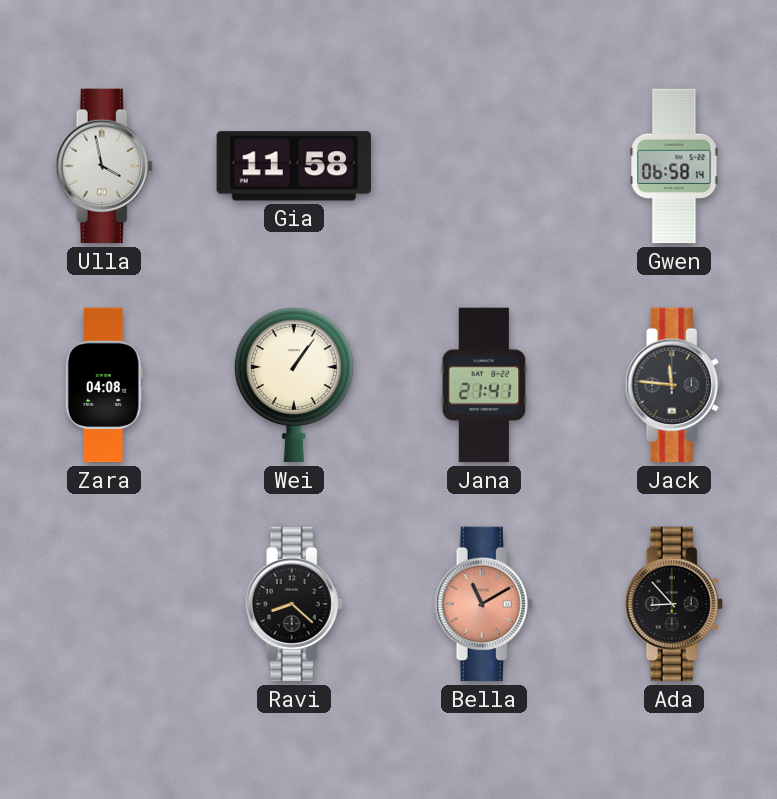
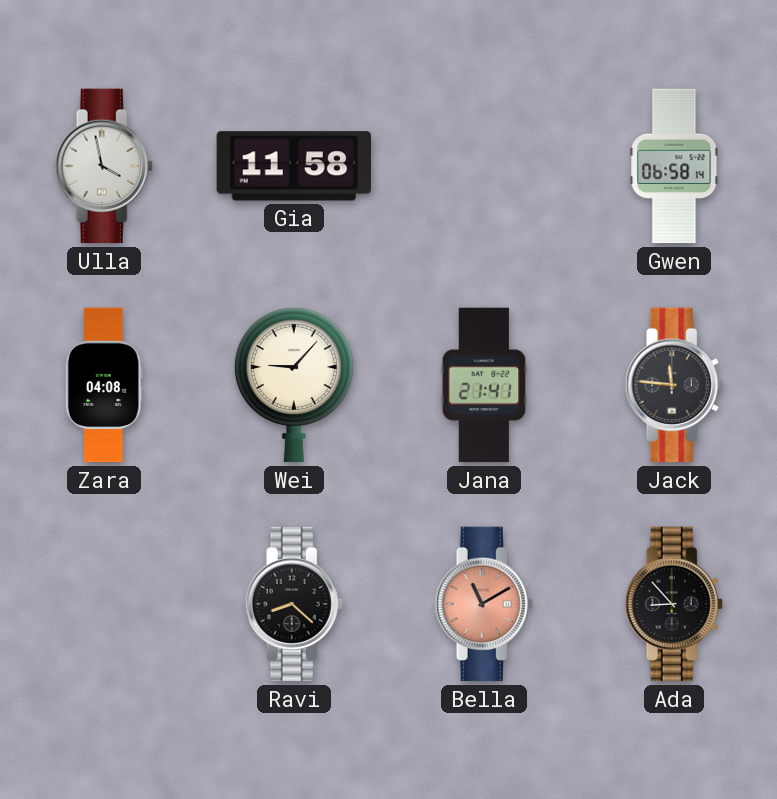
Wei: 1:06 -> 9:07
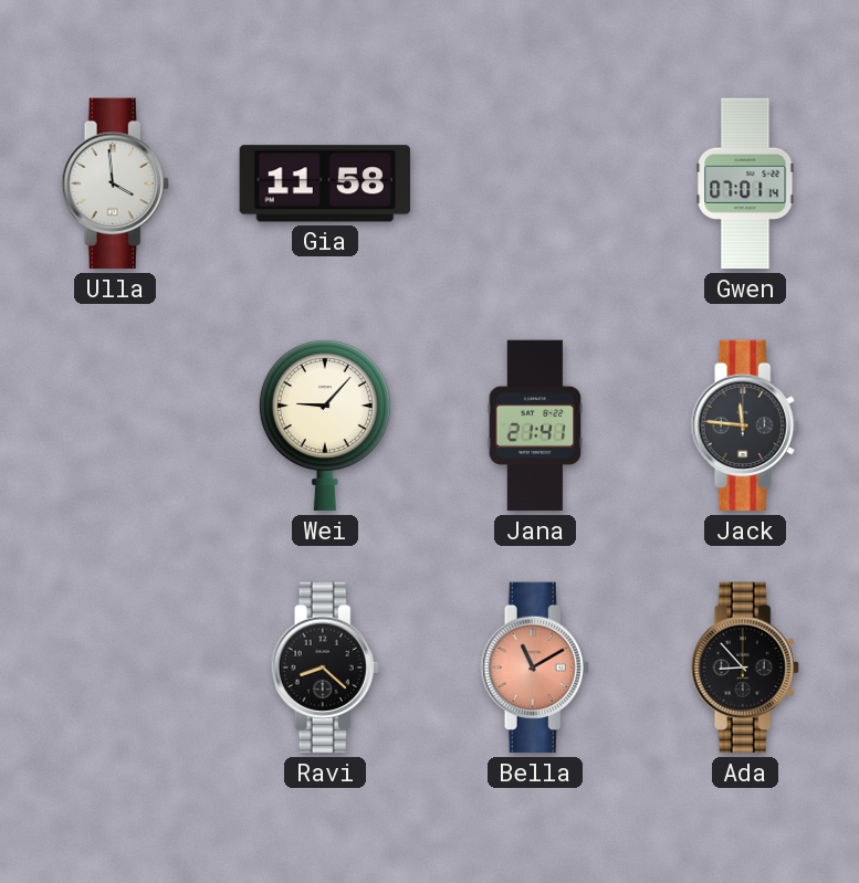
Ulla: 3:58 -> 3:59
Gwen: 06:58 -> 07:01
Zara: 04:08 -> none
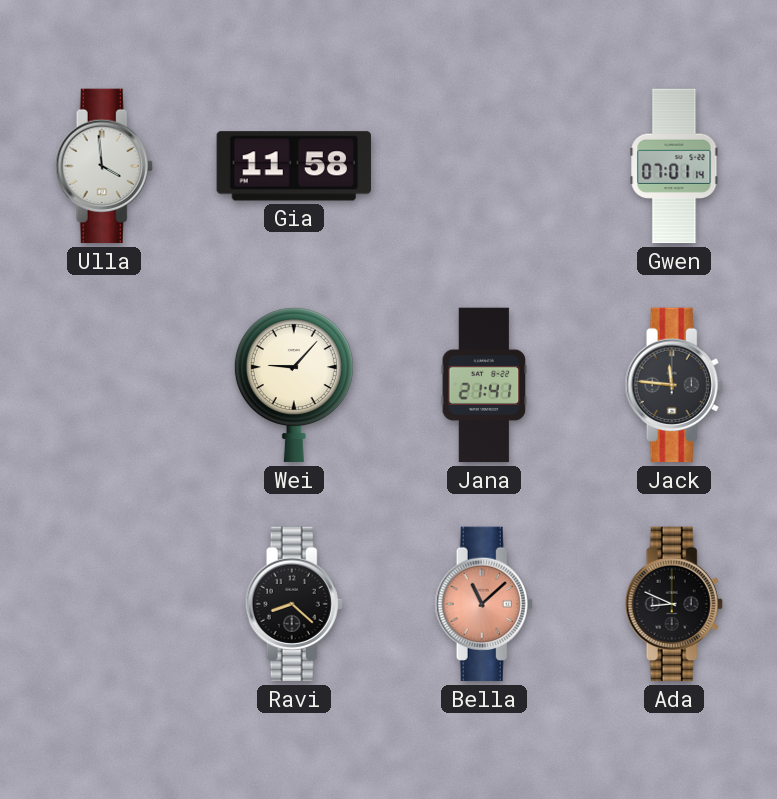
Bella: 11:10 -> 11:08
Ada: 8:53 -> 8:49
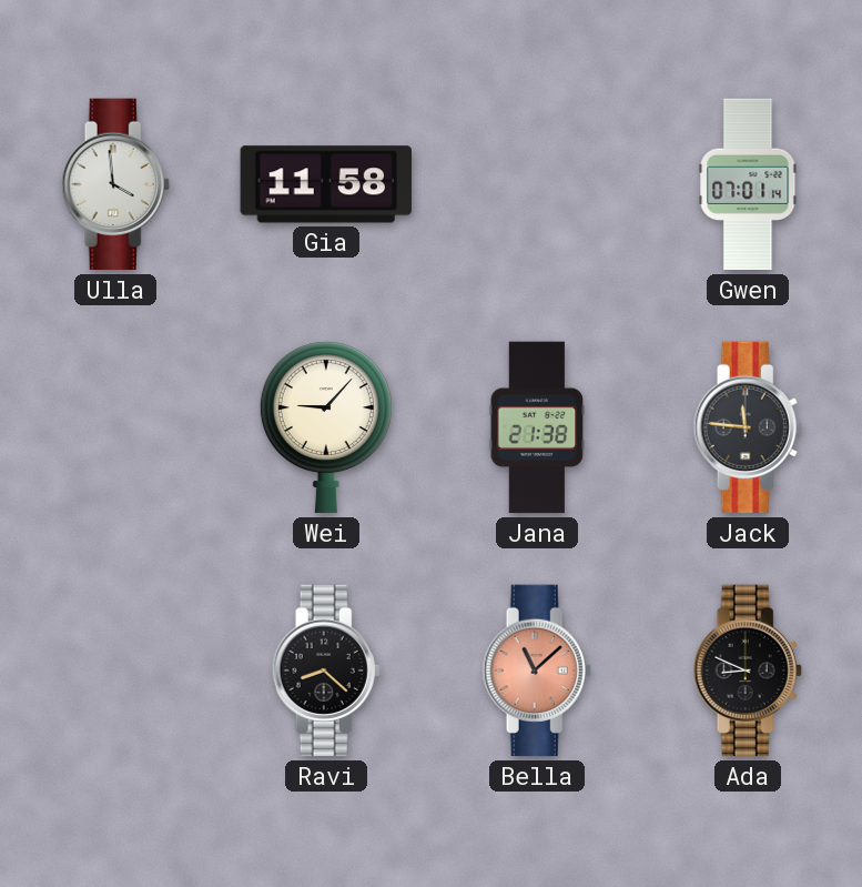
Jana: 21:41 -> 21:38
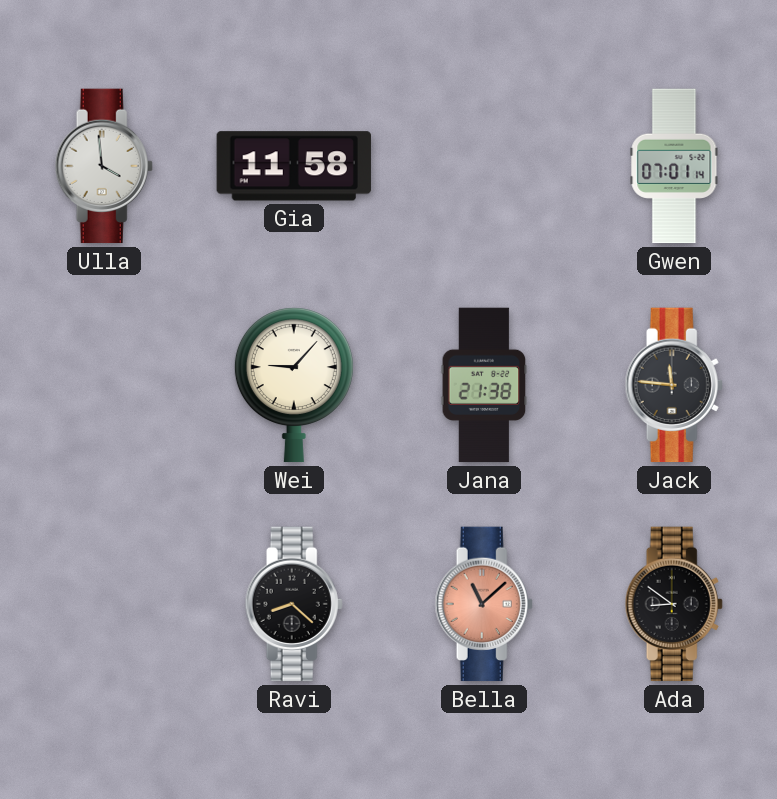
Ada: 8:49 -> 8:51
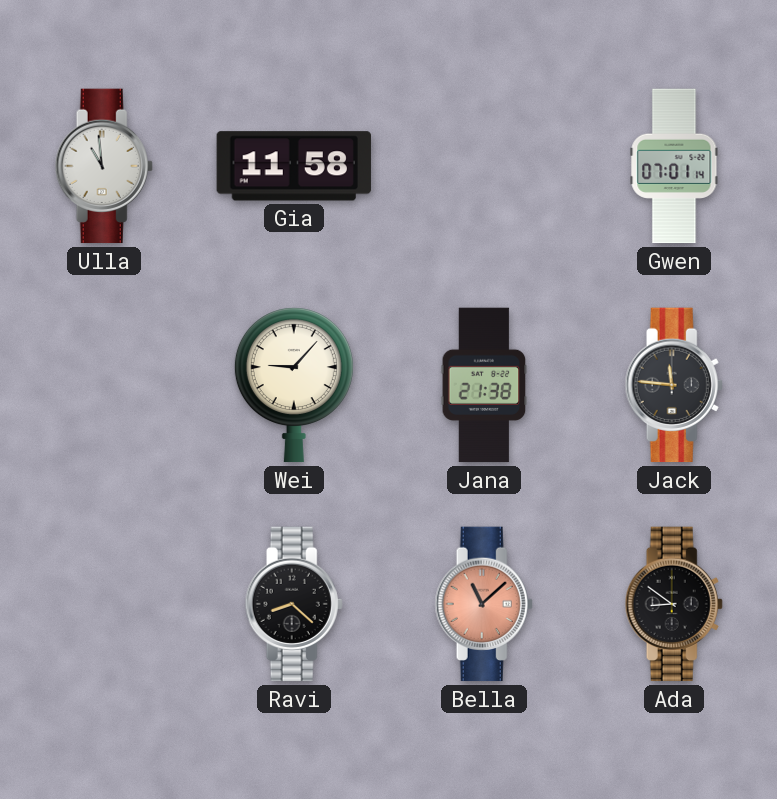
Ulla: 3:59 -> 10:59
